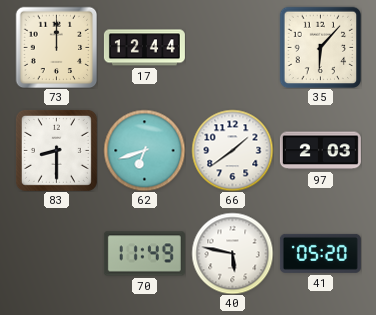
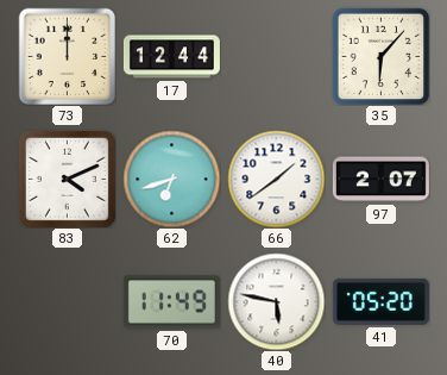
83: 8:30 -> 4:11
97: 2:03 -> 2:07
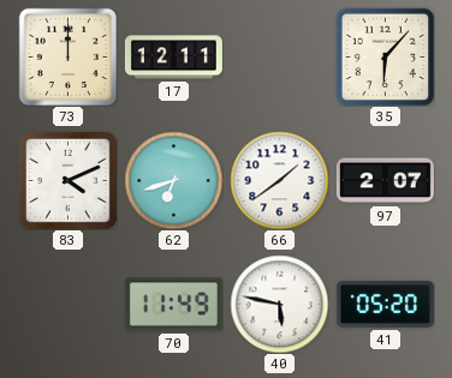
17: 12:44 -> 12:11
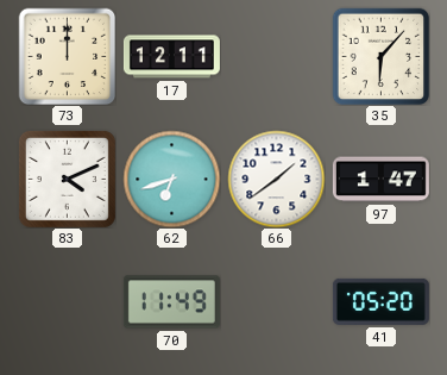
97: 2:07 -> 1:47
40: 5:47 -> none
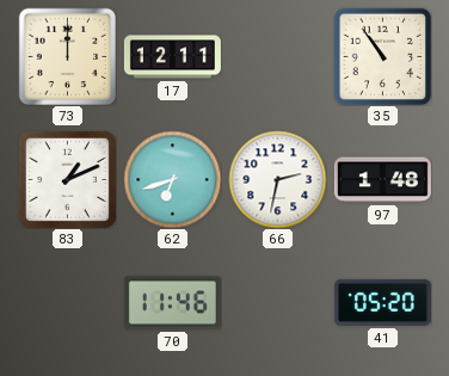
35: 6:07 -> 10:54
83: 4:11 -> 1:11
66: 1:39 -> 2:32
97: 1:47 -> 1:48
70: 11:49 -> 11:46
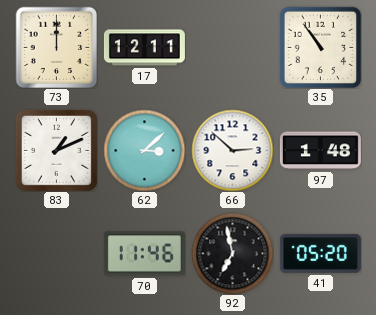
62: 6:42 -> 3:08
66: 2:32 -> 2:52
92: none -> 6:58
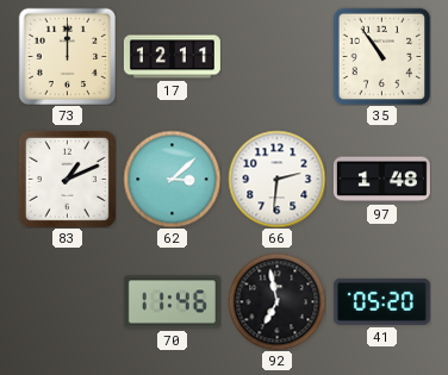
66: 2:52 -> 2:31
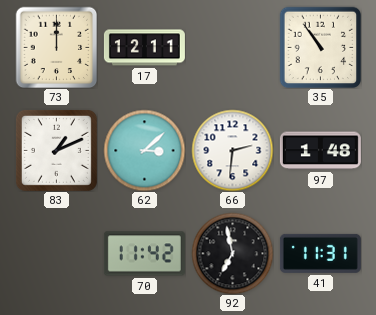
70: 11:46 -> 11:42
41: 05:20 -> 11:31
